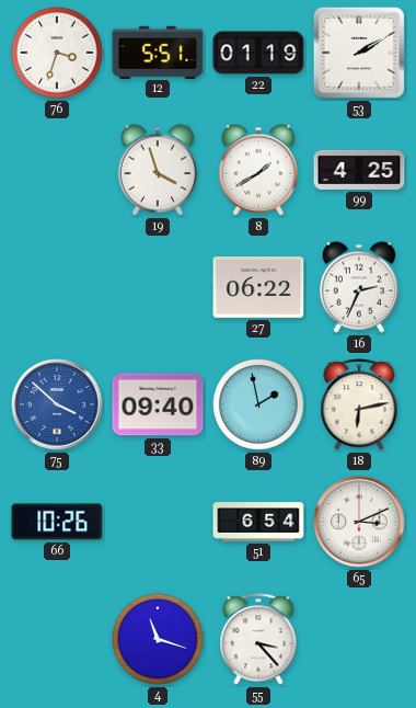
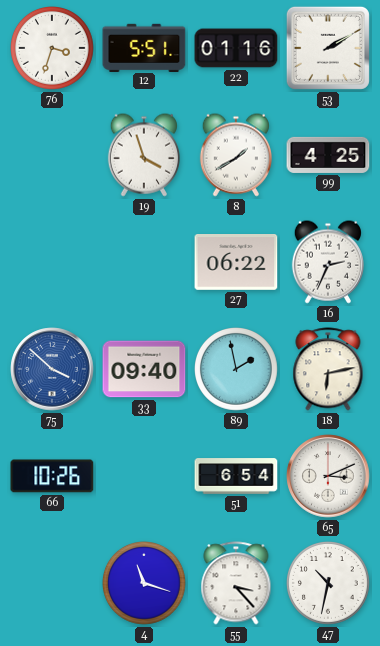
22: 01:19 -> 01:16
47: none -> 10:32
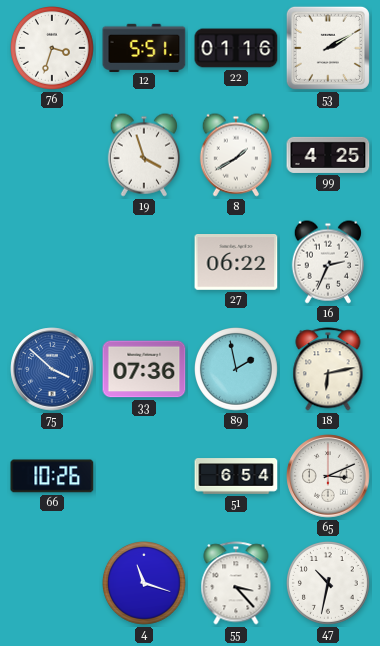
33: 09:40 -> 07:36
